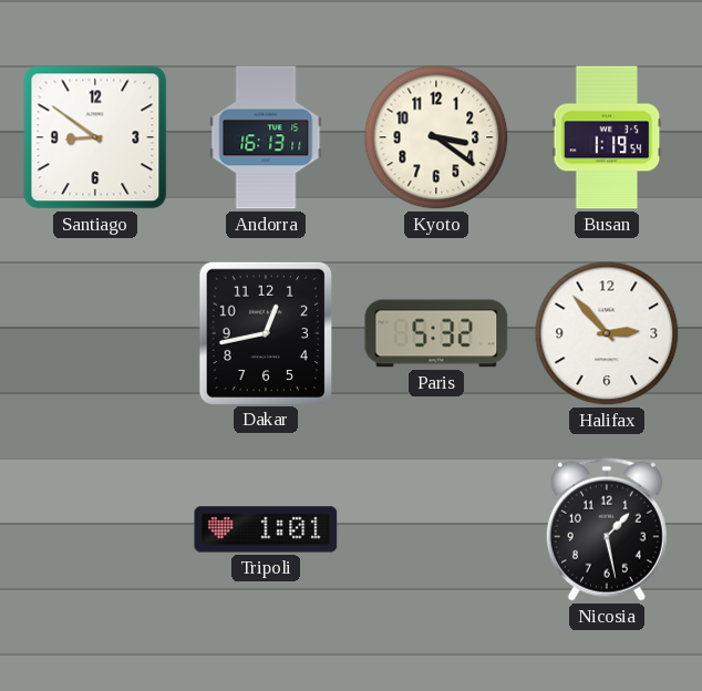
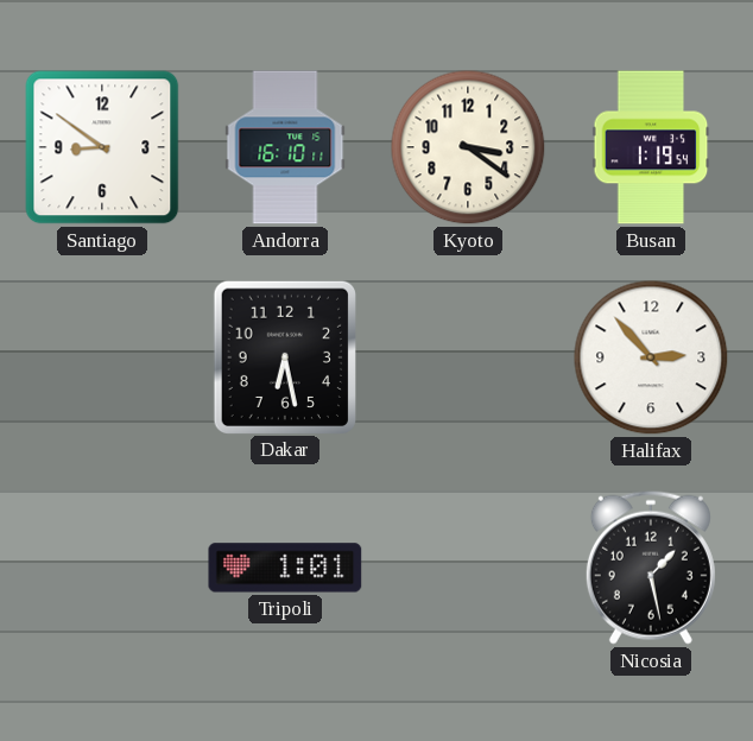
Andorra: 16:13 -> 16:10
Dakar: 12:43 -> 6:28
Paris: 5:32 -> none
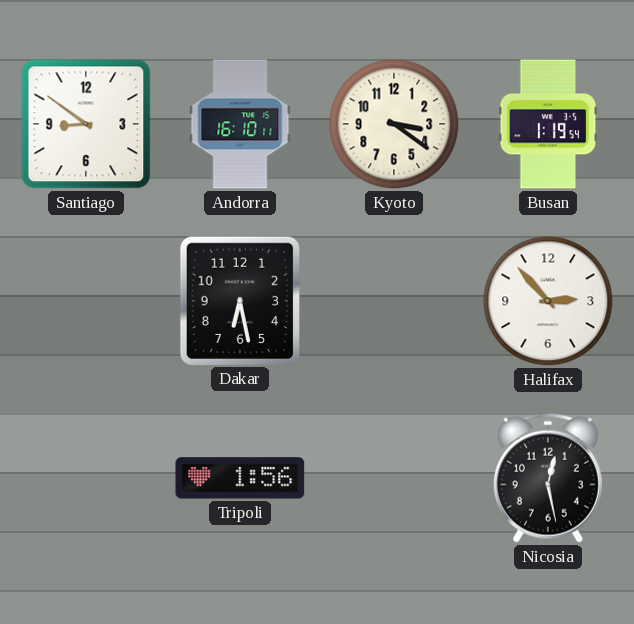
Tripoli: 1:01 -> 1:56
Nicosia: 1:28 -> 12:28
